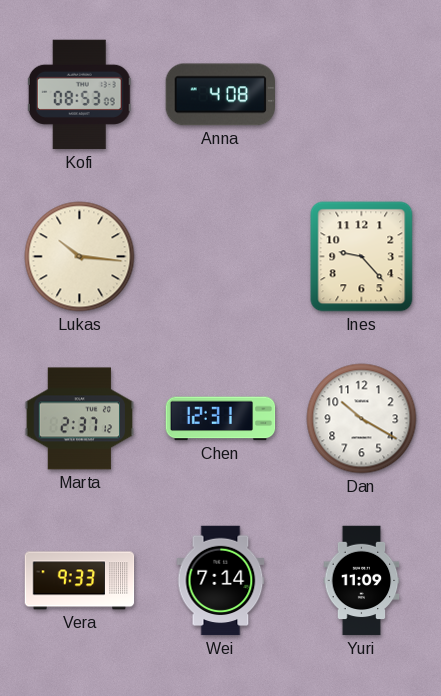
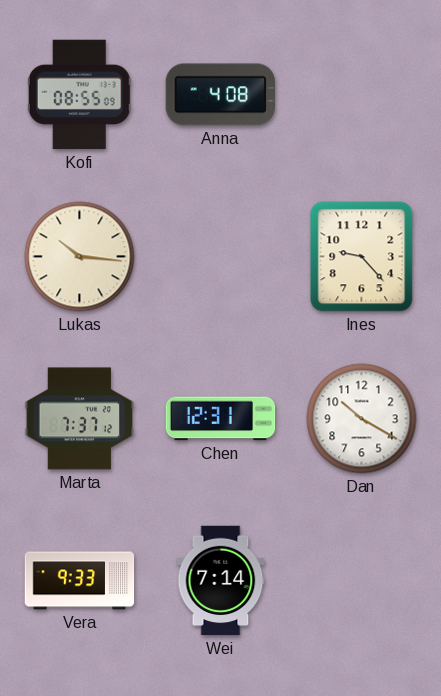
Kofi: 08:53 -> 08:55
Marta: 2:37 -> 7:37
Yuri: 11:09 -> none
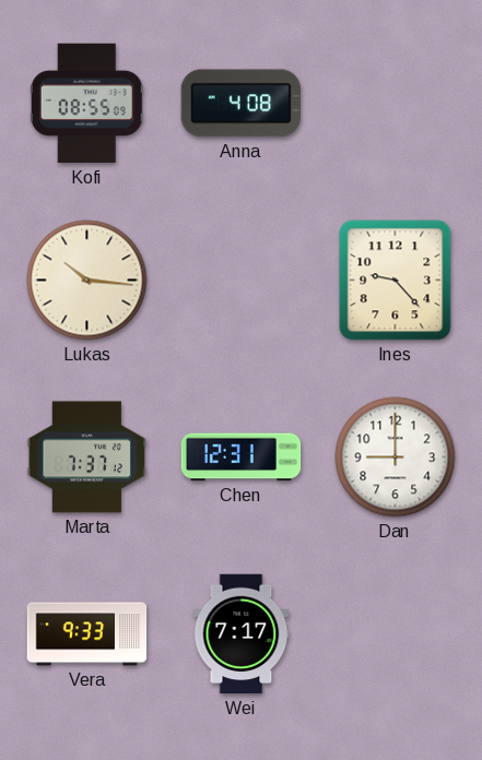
Dan: 10:20 -> 9:00
Wei: 7:14 -> 7:17
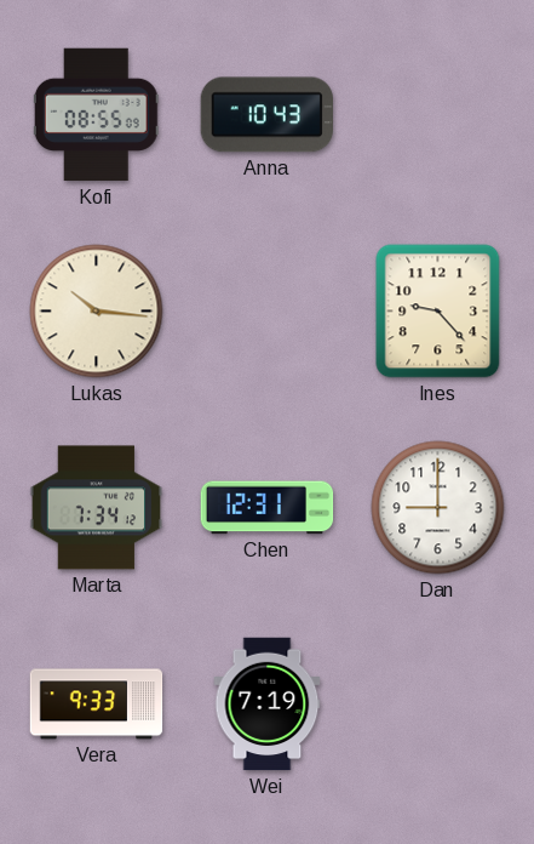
Anna: 4:08 -> 10:43
Marta: 7:37 -> 7:34
Wei: 7:17 -> 7:19
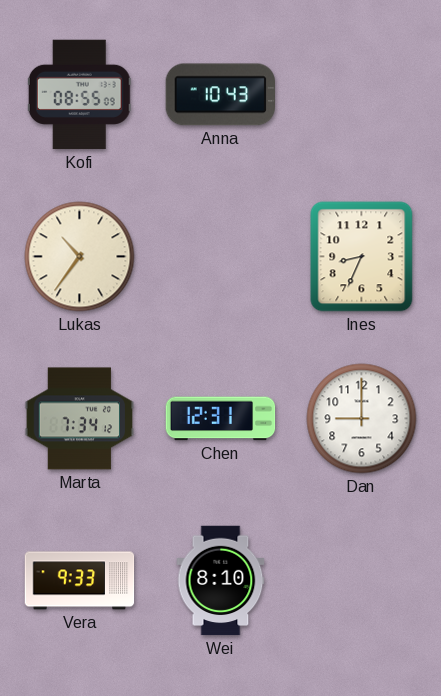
Lukas: 10:16 -> 10:36
Ines: 9:23 -> 8:34
Wei: 7:19 -> 8:10
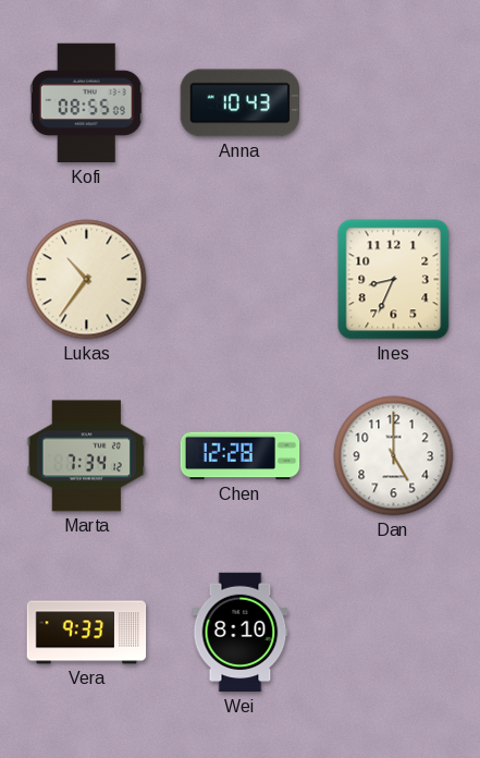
Chen: 12:31 -> 12:28
Dan: 9:00 -> 5:00
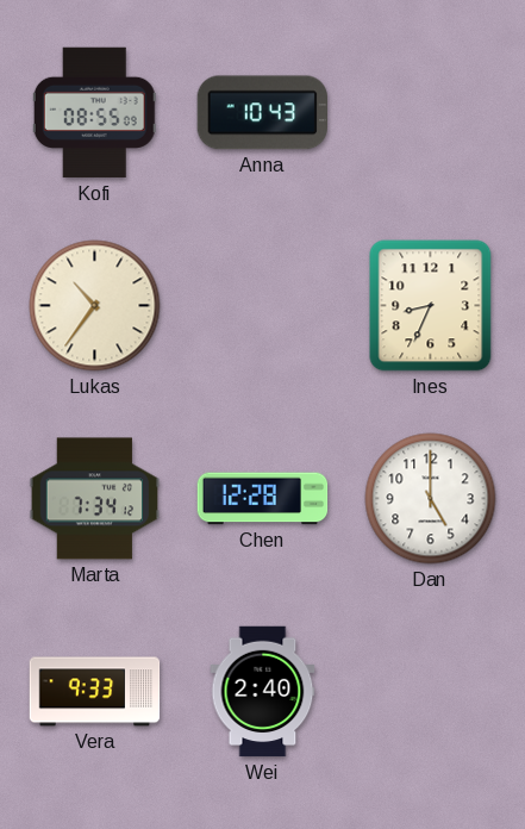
Wei: 8:10 -> 2:40
